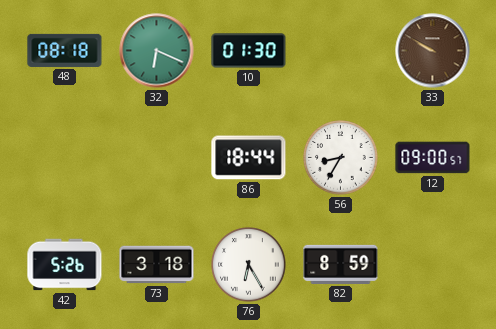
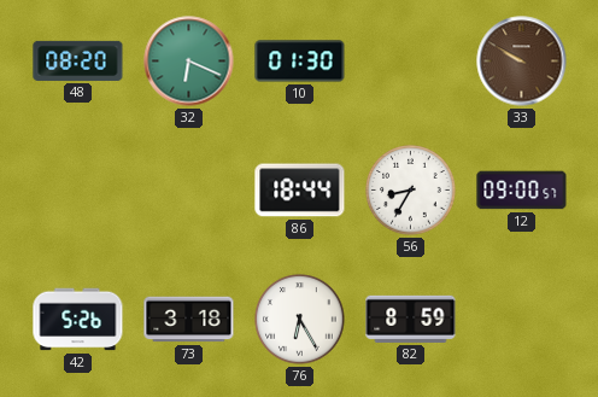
48: 08:18 -> 08:20
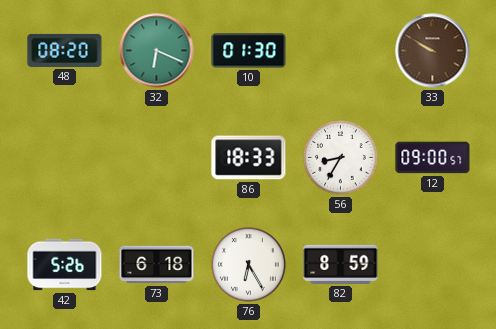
86: 18:44 -> 18:33
73: 3:18 -> 6:18
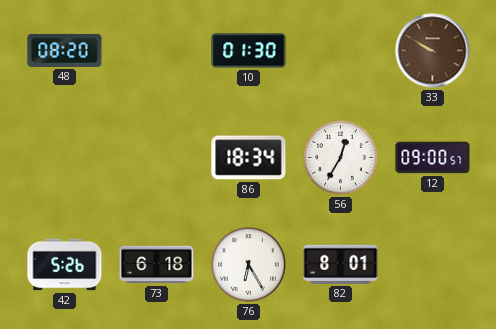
32: 6:19 -> none
86: 18:33 -> 18:34
56: 8:35 -> 12:35
82: 8:59 -> 8:01
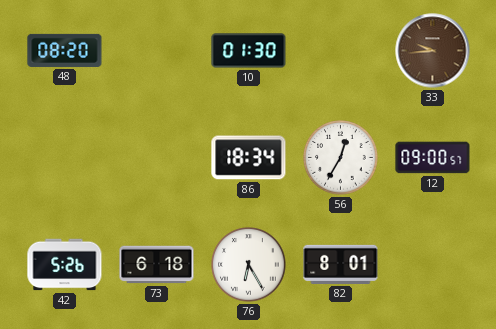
33: 9:50 -> 9:44
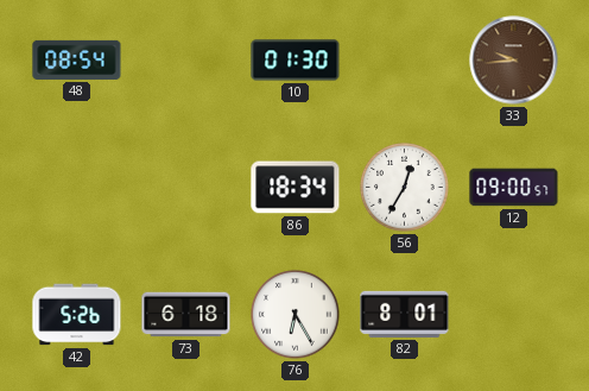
48: 08:20 -> 08:54
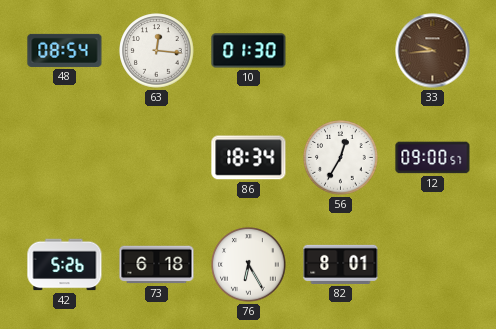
63: none -> 12:16
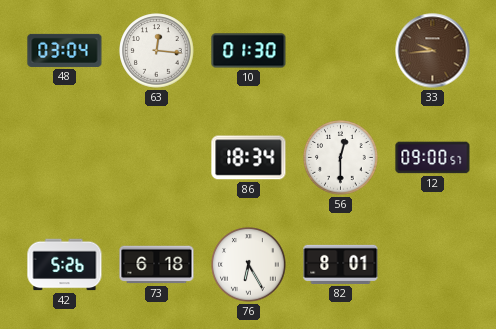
48: 08:54 -> 03:04
56: 12:35 -> 12:30
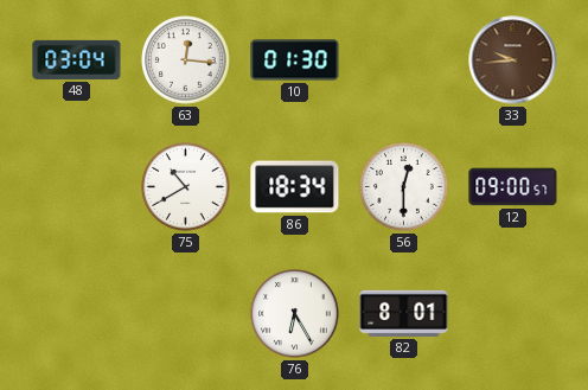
75: none -> 10:40
42: 5:26 -> none
73: 6:18 -> none
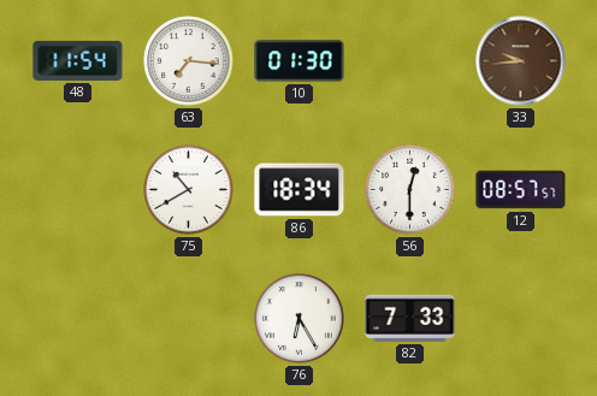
48: 03:04 -> 11:54
63: 12:16 -> 7:16
12: 09:00 -> 08:57
82: 8:01 -> 7:33
